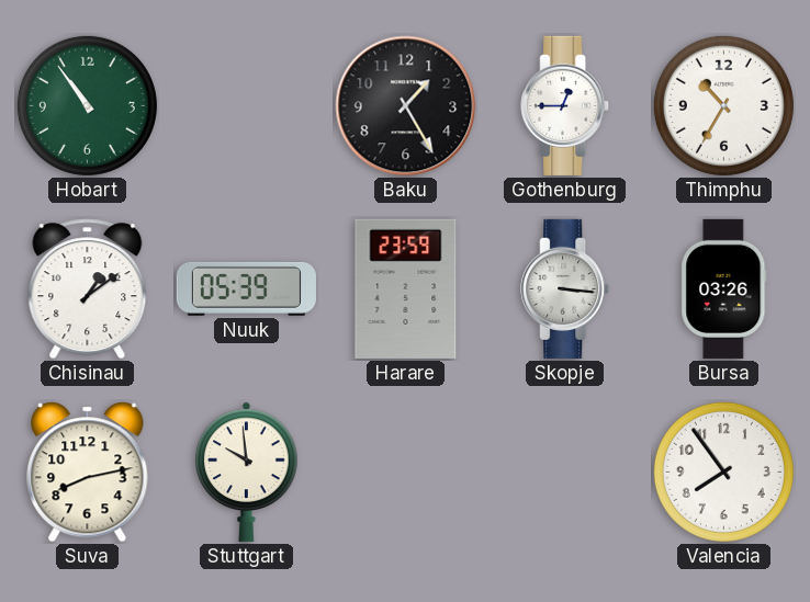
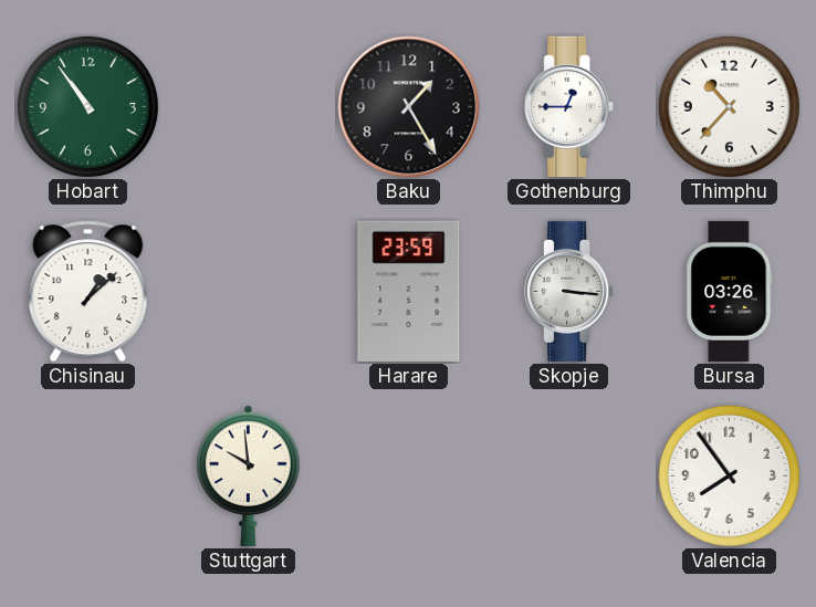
Thimphu: 10:35 -> 10:37
Chisinau: 1:09 -> 1:08
Nuuk: 05:39 -> none
Suva: 8:13 -> none
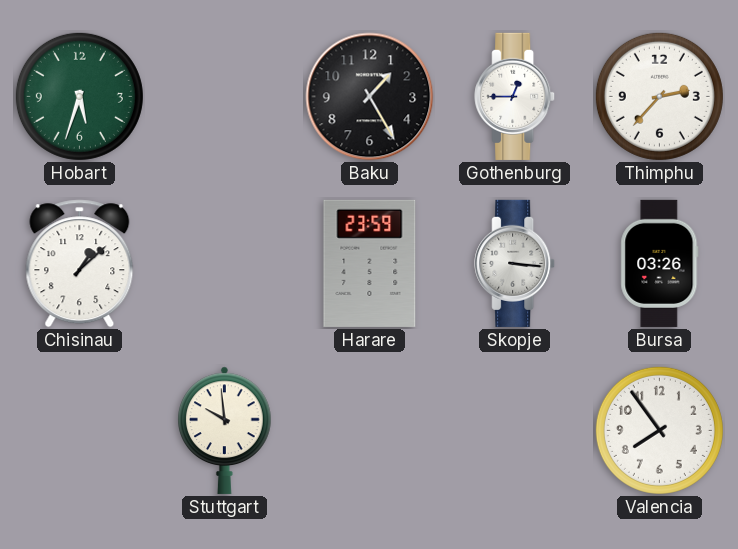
Hobart: 10:54 -> 5:33
Thimphu: 10:37 -> 2:37
